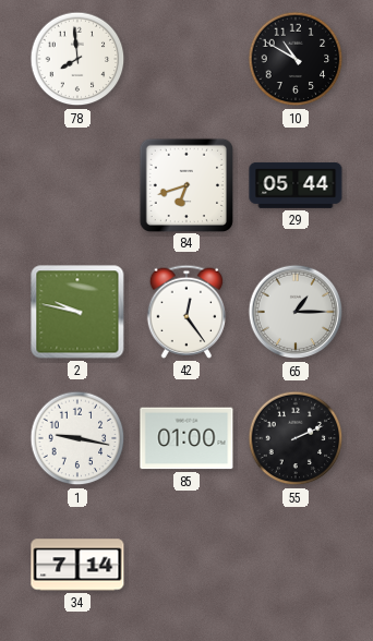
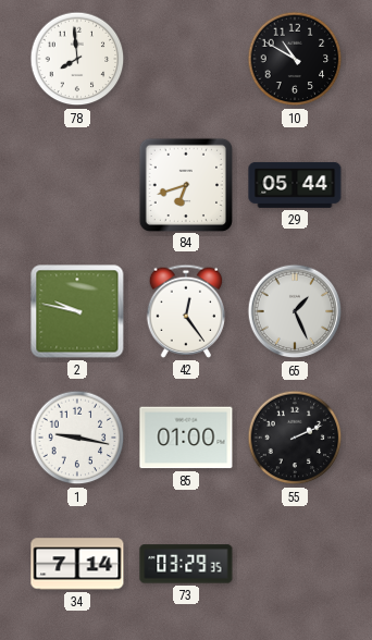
65: 1:15 -> 1:26
73: none -> 03:29
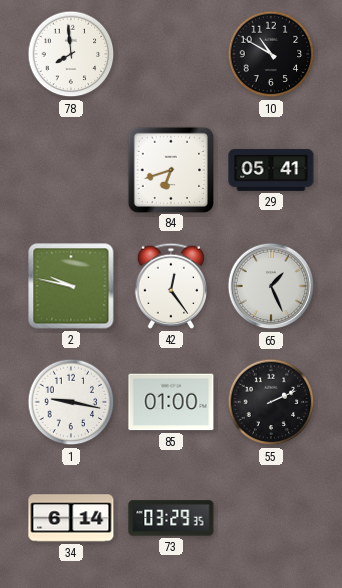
29: 05:44 -> 05:41
34: 7:14 -> 6:14
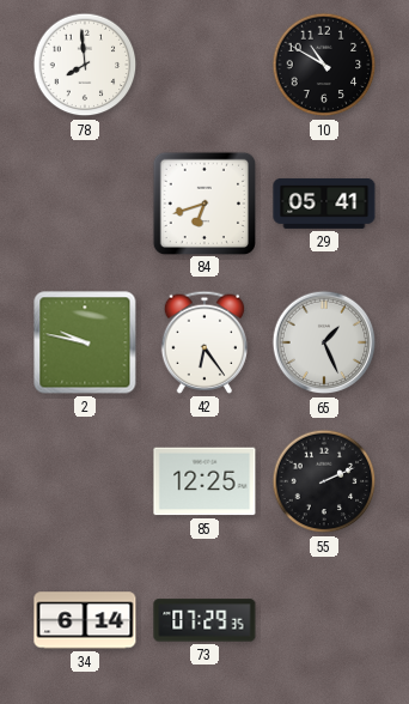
42: 12:24 -> 6:24
1: 9:17 -> none
85: 01:00 -> 12:25
73: 03:29 -> 07:29
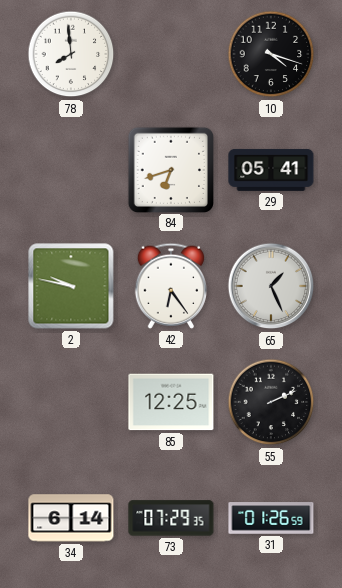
10: 10:50 -> 4:18
31: none -> 01:26
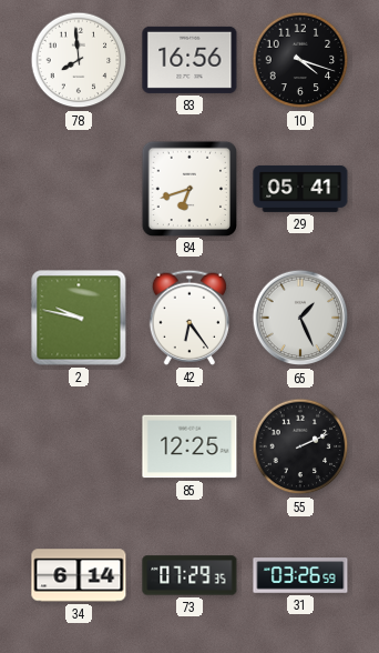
83: none -> 16:56
31: 01:26 -> 03:26
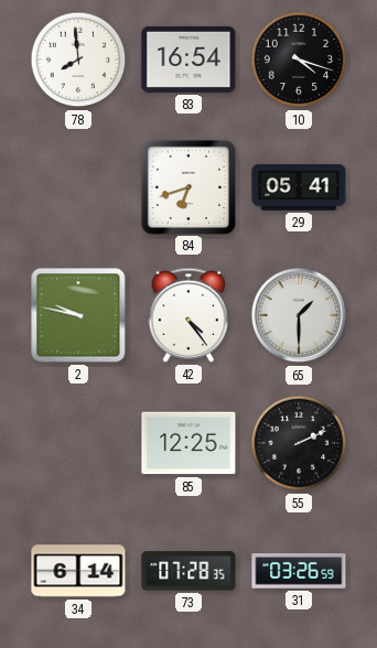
83: 16:56 -> 16:54
42: 6:24 -> 4:24
65: 1:26 -> 1:30
73: 07:29 -> 07:28
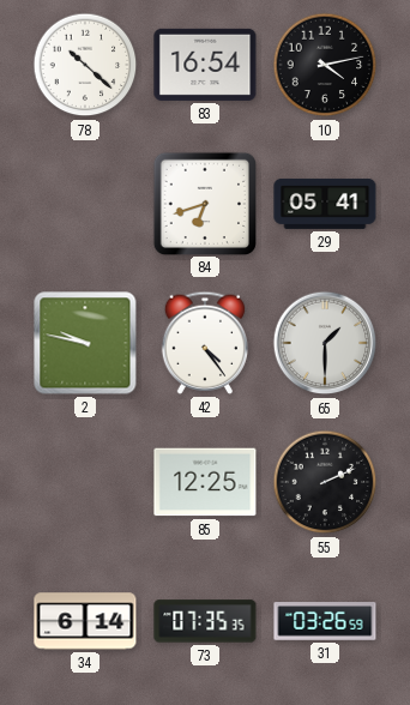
78: 7:59 -> 10:22
10: 4:18 -> 4:13
73: 07:28 -> 07:35
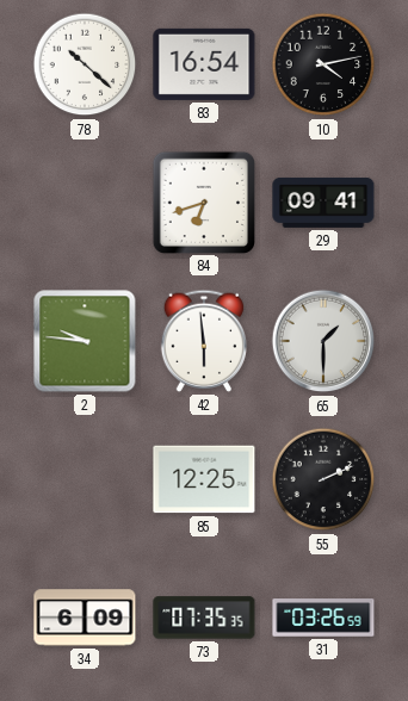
29: 05:41 -> 09:41
2: 9:47 -> 9:46
42: 4:24 -> 5:59
34: 6:14 -> 6:09
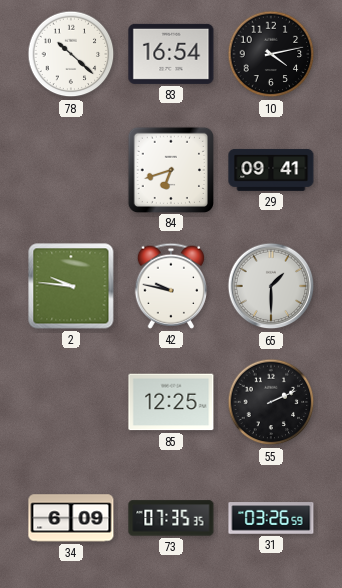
42: 5:59 -> 9:47
